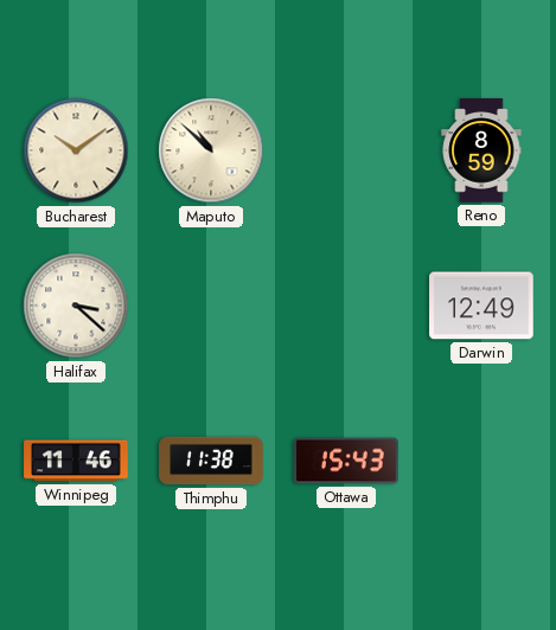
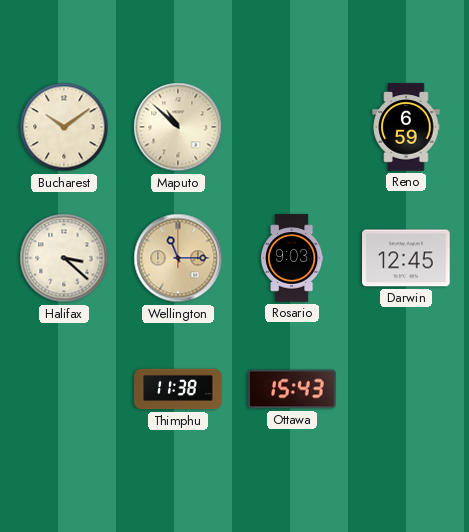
Reno: 8:59 -> 6:59
Wellington: none -> 11:15
Rosario: none -> 9:03
Darwin: 12:49 -> 12:45
Winnipeg: 11:46 -> none
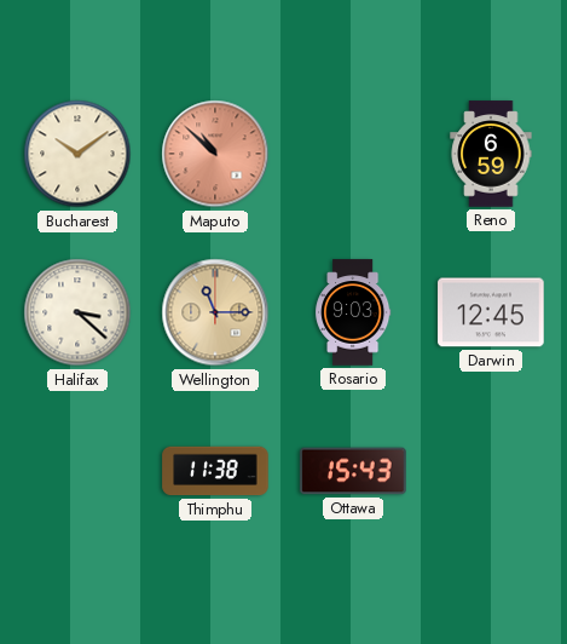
Maputo dial: cream -> salmon
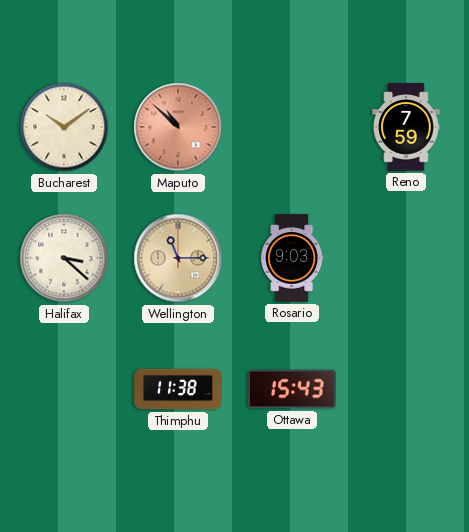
Reno: 6:59 -> 7:59
Darwin: 12:45 -> none
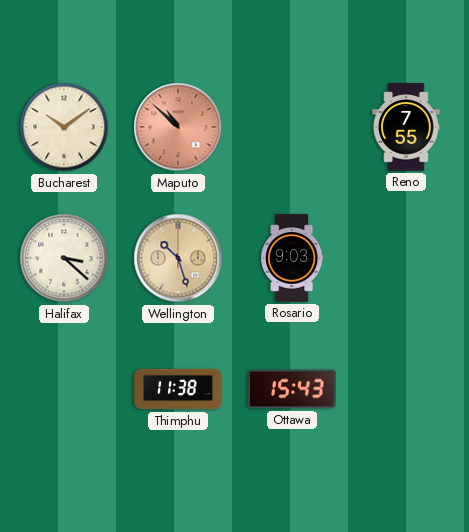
Reno: 7:59 -> 7:55
Wellington: 11:15 -> 10:27
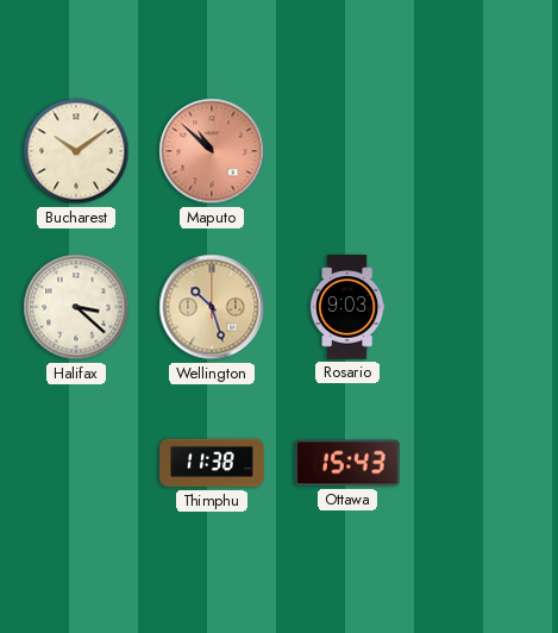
Reno: 7:55 -> none
